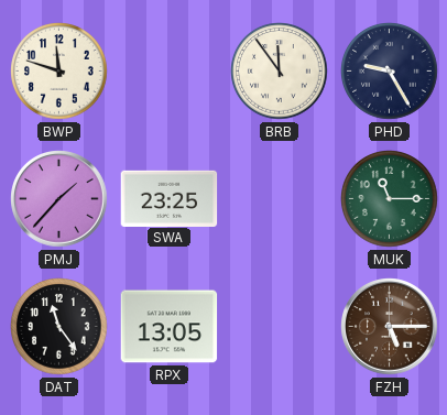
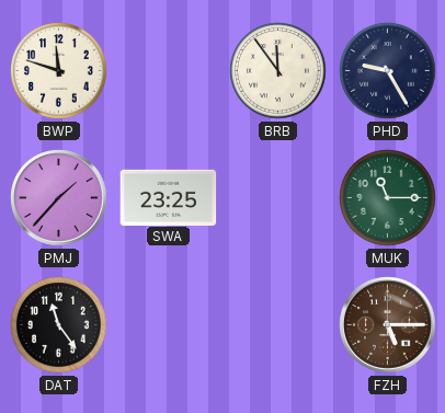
RPX: 13:05 -> none
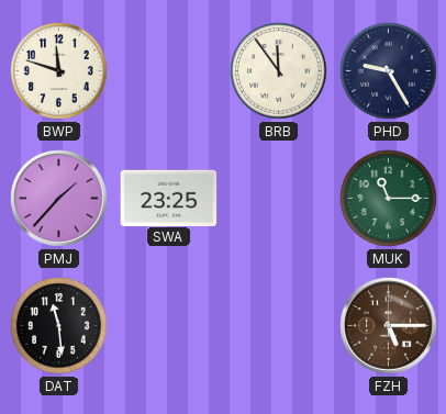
DAT: 11:24 -> 11:29
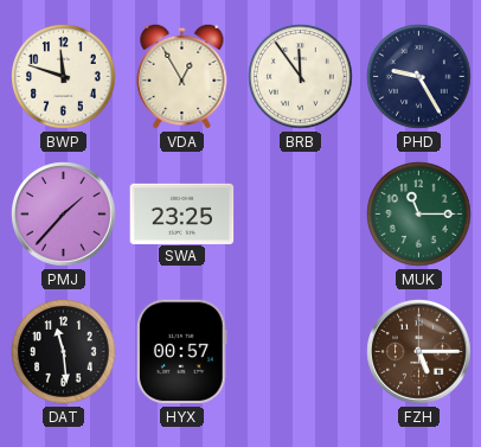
VDA: none -> 12:55
HYX: none -> 00:57
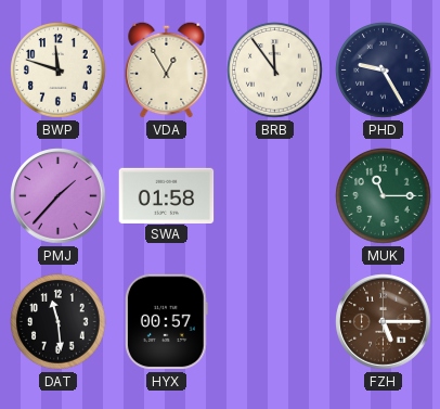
SWA: 23:25 -> 01:58
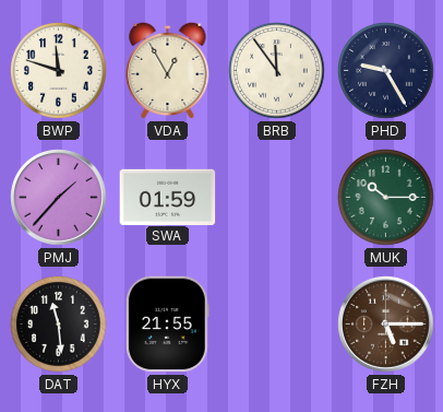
SWA: 01:58 -> 01:59
MUK: 11:15 -> 10:15
HYX: 00:57 -> 21:55
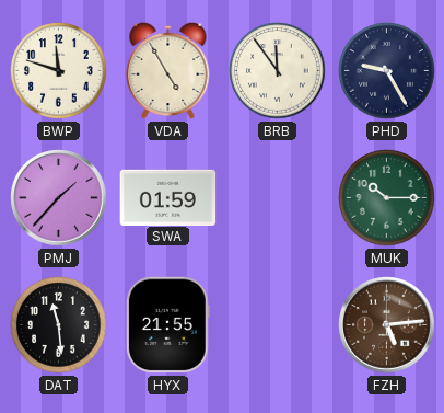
VDA: 12:55 -> 4:55
FZH: 5:15 -> 5:14
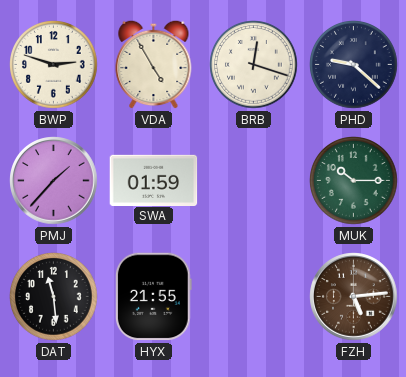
BWP: 11:48 -> 2:48
BRB: 11:54 -> 12:18
PHD: 9:25 -> 9:22
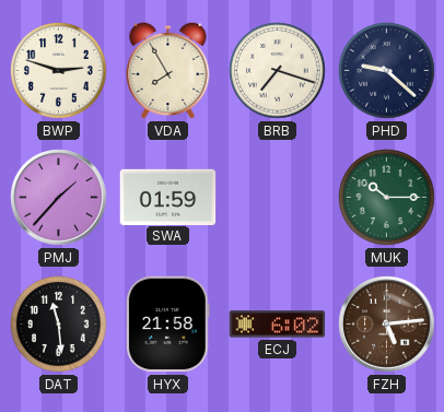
VDA: 4:55 -> 7:55
BRB: 12:18 -> 7:18
HYX: 21:55 -> 21:58
ECJ: none -> 6:02
